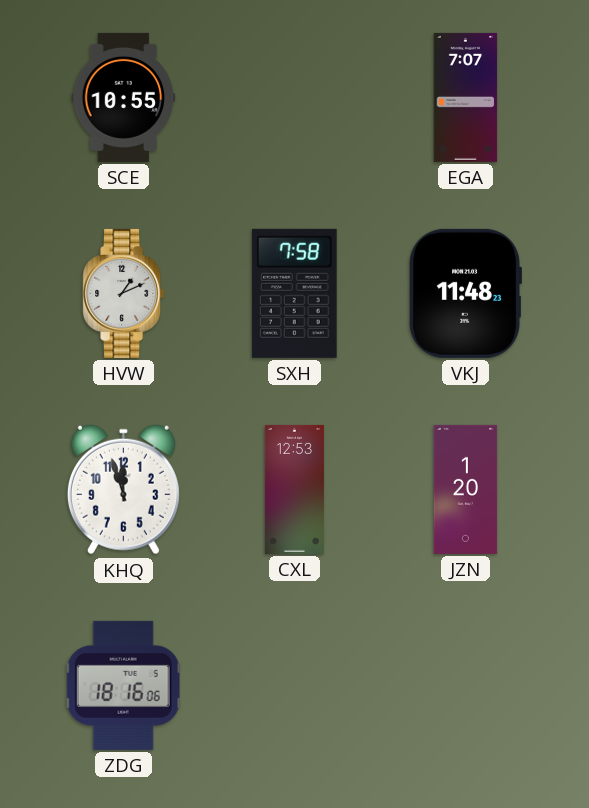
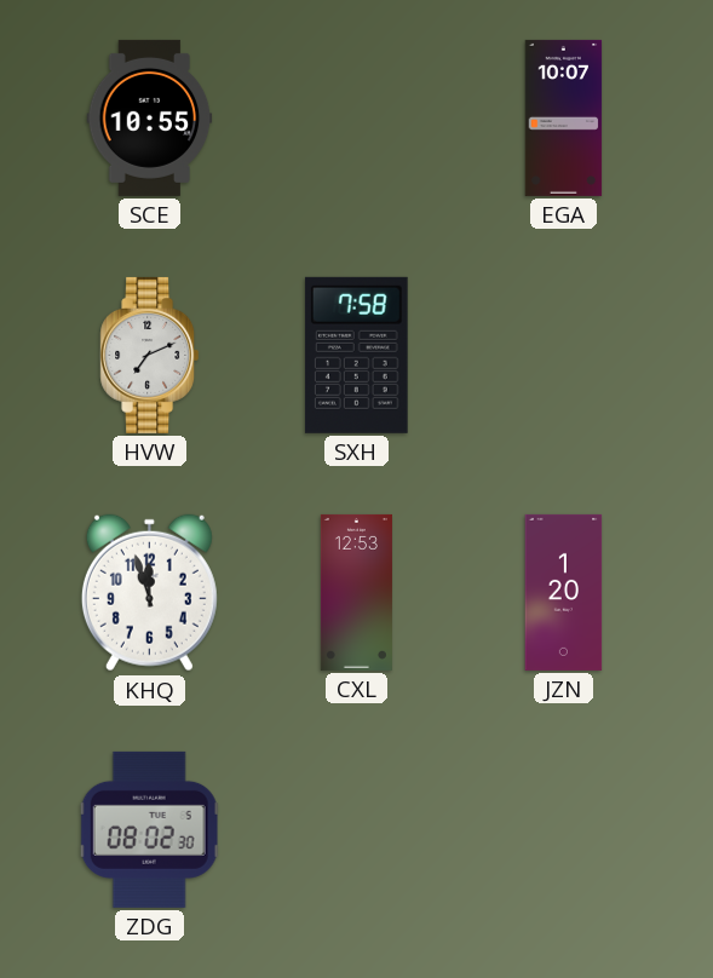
EGA: 7:07 -> 10:07
HVW: 1:11 -> 7:11
VKJ: 11:48 -> none
ZDG: 18:16 -> 08:02
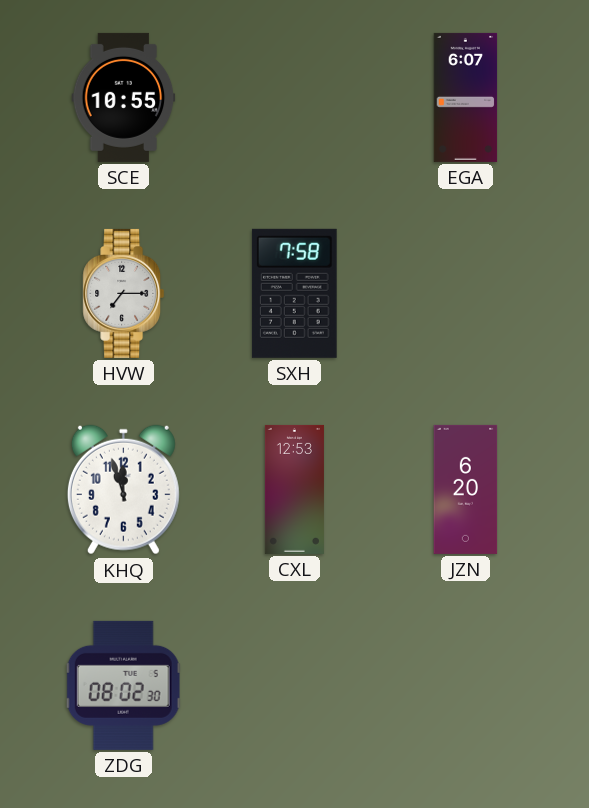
EGA: 10:07 -> 6:07
HVW: 7:11 -> 7:15
JZN: 1:20 -> 6:20
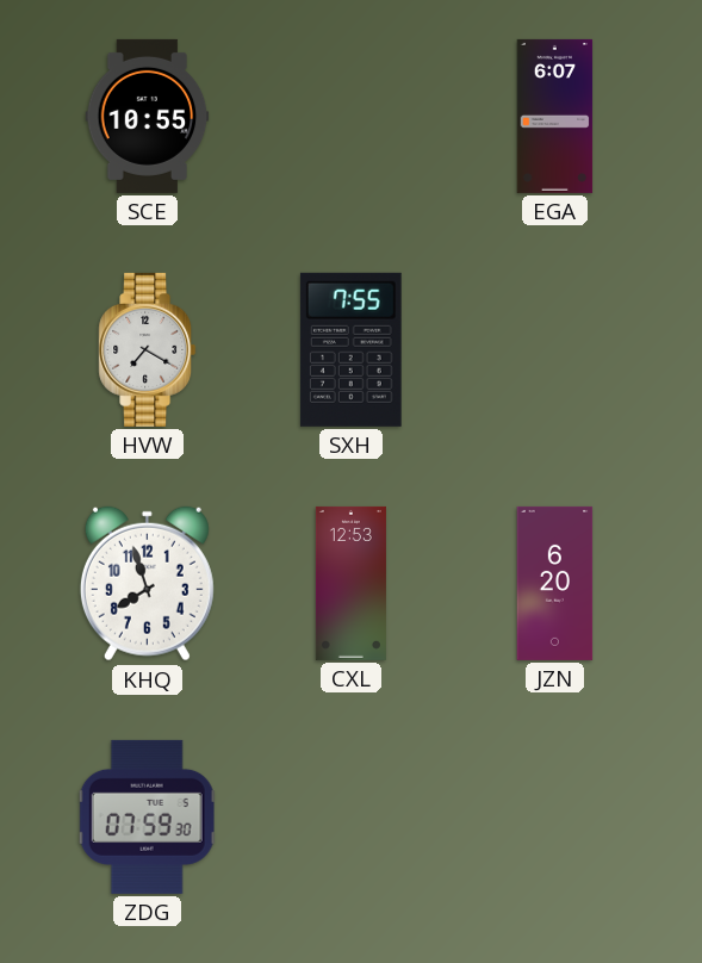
HVW: 7:15 -> 7:20
SXH: 7:58 -> 7:55
KHQ: 11:57 -> 7:57
ZDG: 08:02 -> 07:59
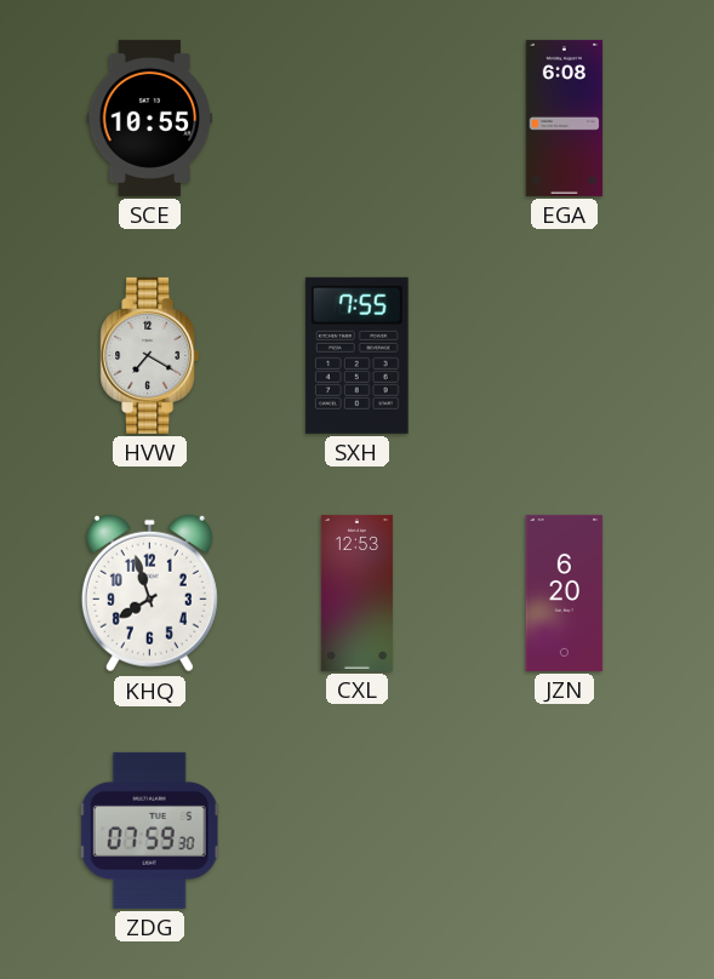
EGA: 6:07 -> 6:08
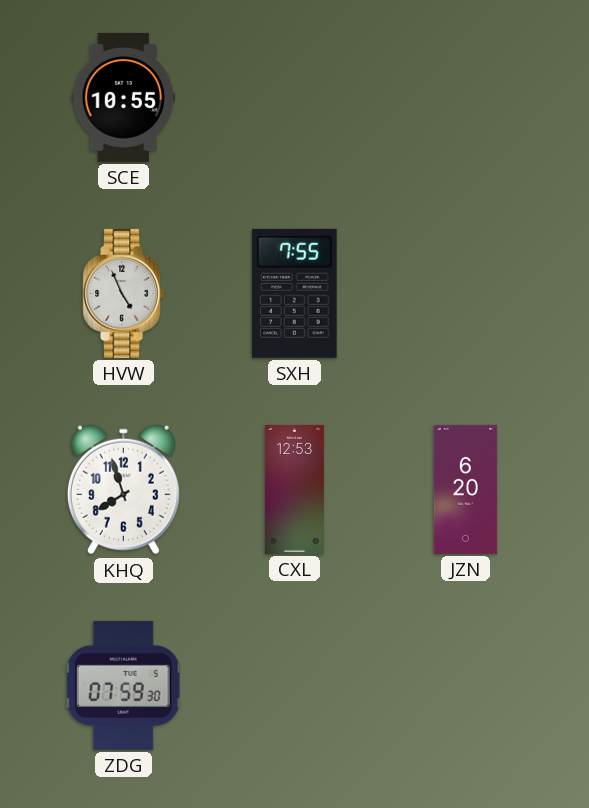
EGA: 6:08 -> none
HVW: 7:20 -> 4:56
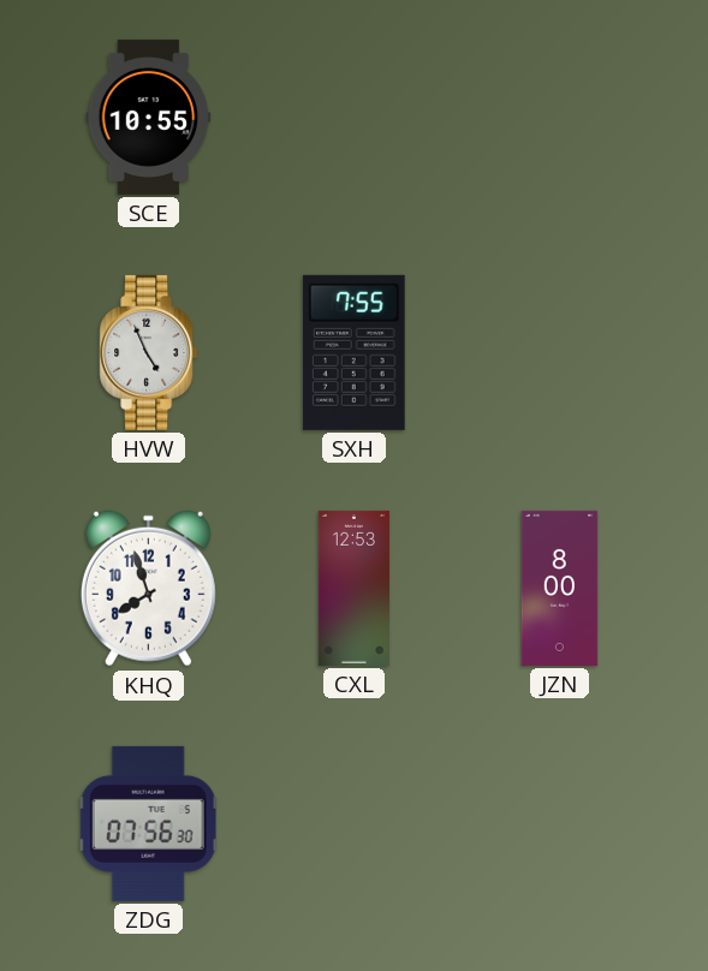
JZN: 6:20 -> 8:00
ZDG: 07:59 -> 07:56
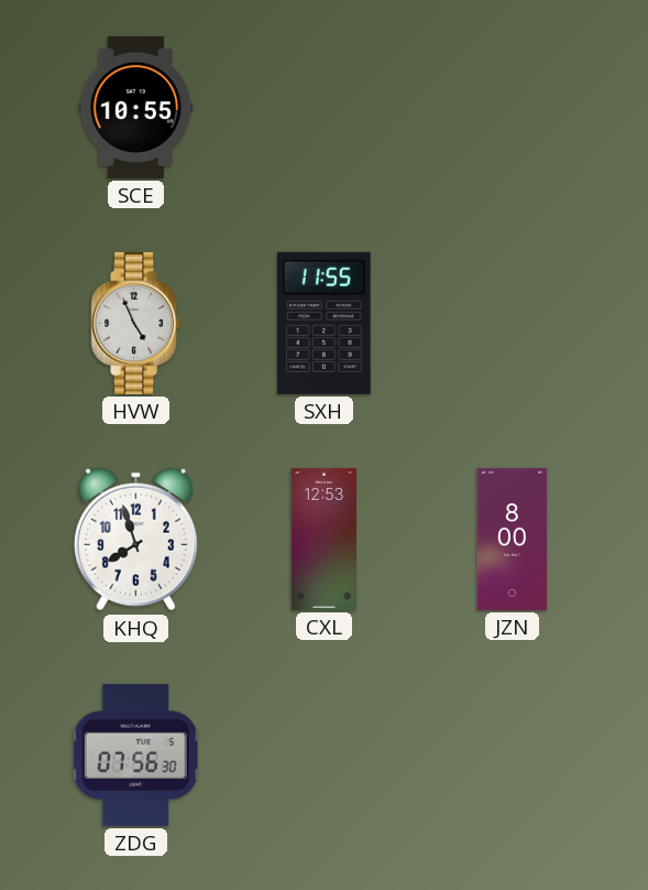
SXH: 7:55 -> 11:55
